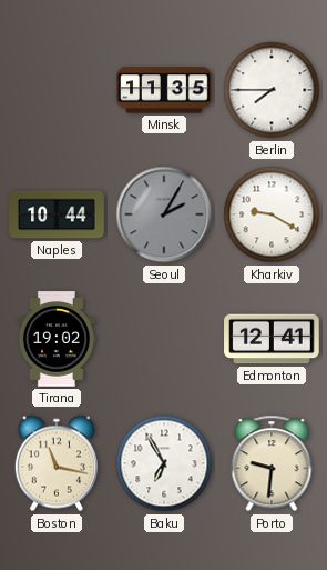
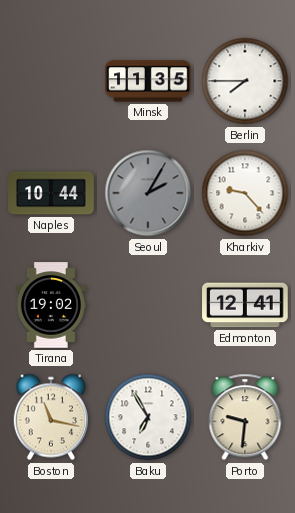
Kharkiv: 9:20 -> 9:23
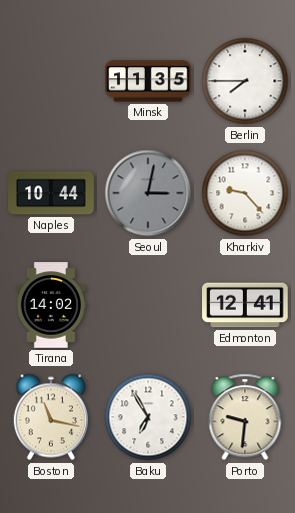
Seoul: 2:05 -> 3:02
Tirana: 19:02 -> 14:02
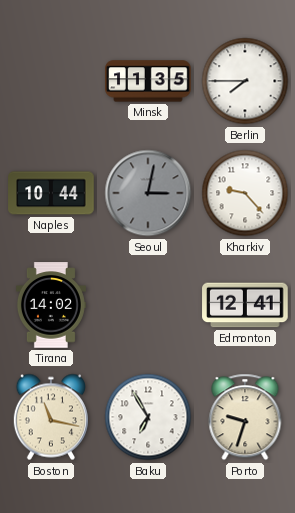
Porto: 9:31 -> 9:33
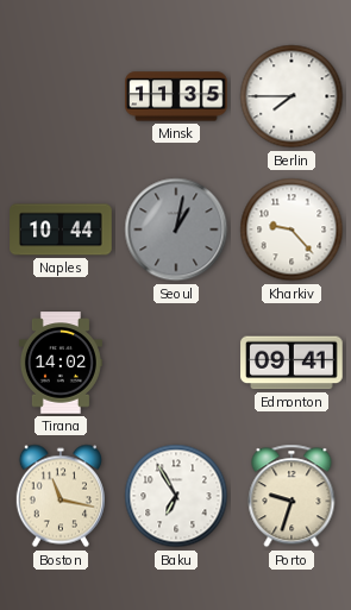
Seoul: 3:02 -> 1:02
Edmonton: 12:41 -> 09:41
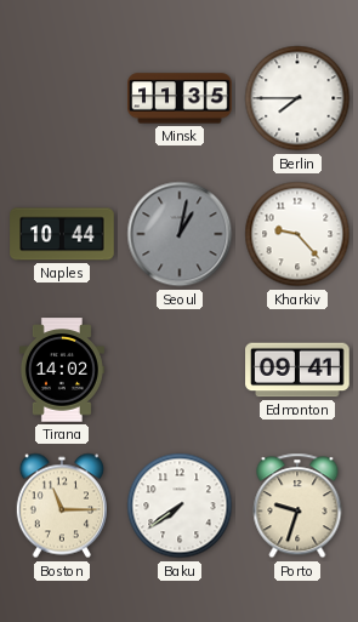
Boston: 11:17 -> 11:15
Baku: 6:55 -> 7:39
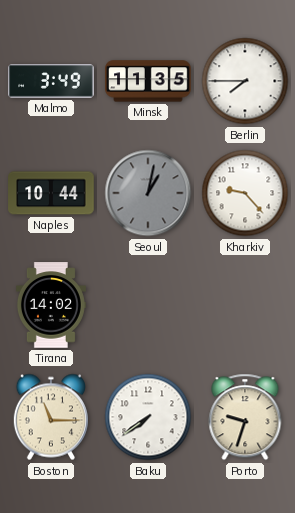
Malmo: none -> 3:49
Edmonton: 09:41 -> none
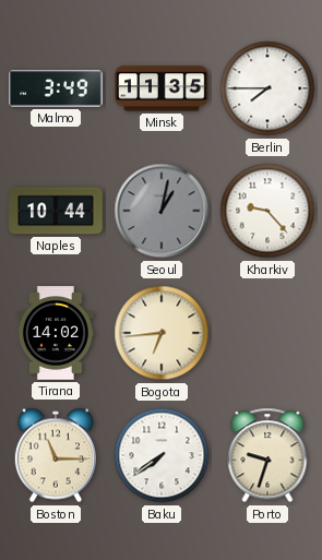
Bogota: none -> 6:44
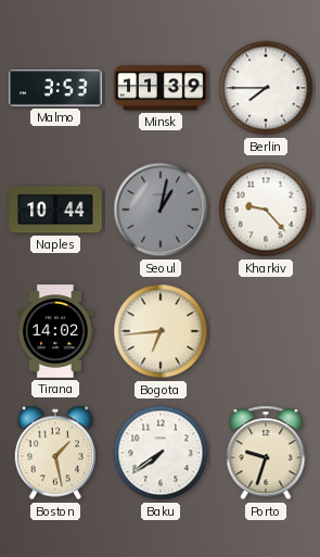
Malmo: 3:49 -> 3:53
Minsk: 11:35 -> 11:39
Boston: 11:15 -> 1:28
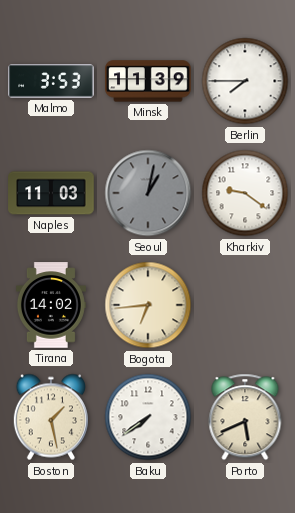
Naples: 10:44 -> 11:03
Kharkiv: 9:23 -> 9:21
Porto: 9:33 -> 5:41
